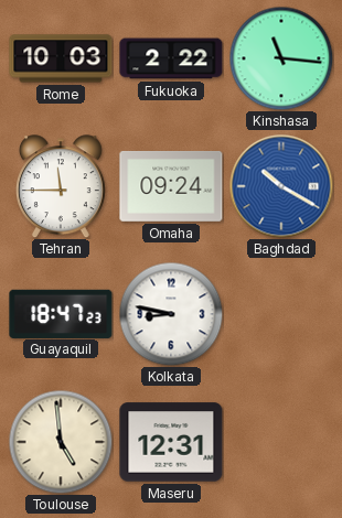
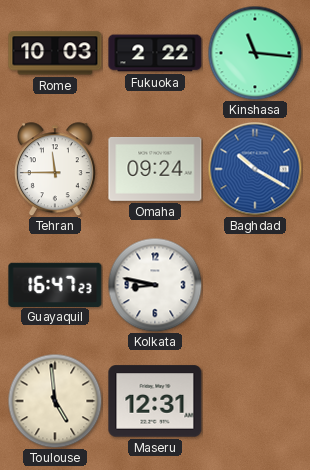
Guayaquil: 18:47 -> 16:47
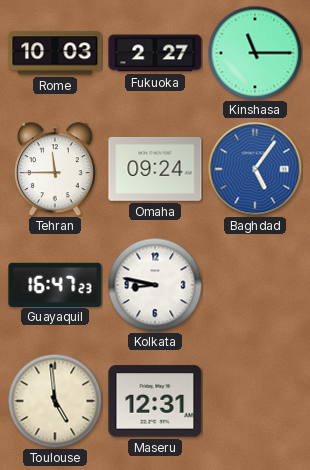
Fukuoka: 2:22 -> 2:27
Kinshasa: 11:16 -> 11:15
Baghdad: 10:20 -> 5:06
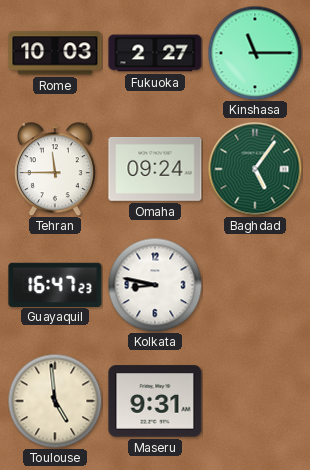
Baghdad dial: blue -> green
Maseru: 12:31 -> 9:31
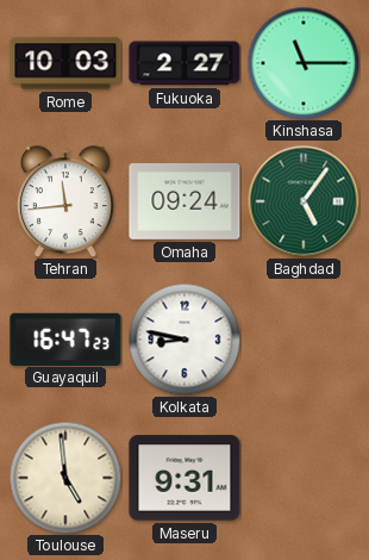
Tehran: 11:45 -> 11:44
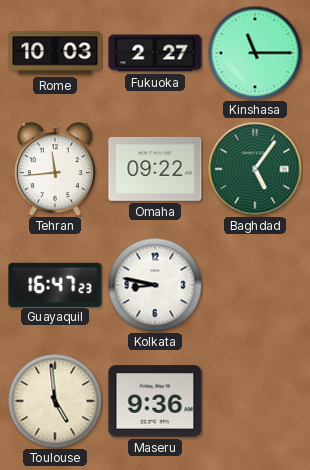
Omaha: 09:24 -> 09:22
Maseru: 9:31 -> 9:36
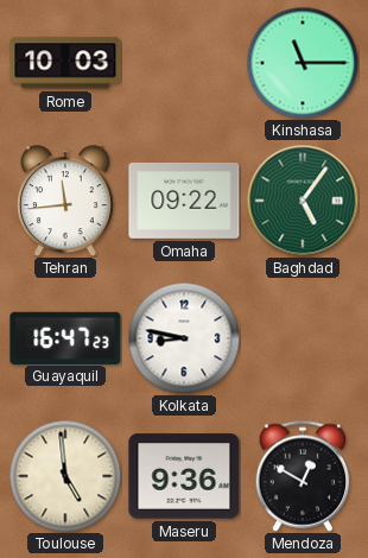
Fukuoka: 2:27 -> none
Mendoza: none -> 12:50
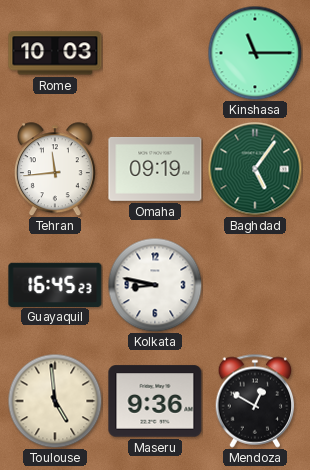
Omaha: 09:22 -> 09:19
Guayaquil: 16:47 -> 16:45
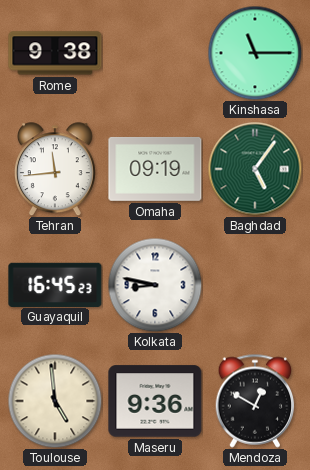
Rome: 10:03 -> 9:38
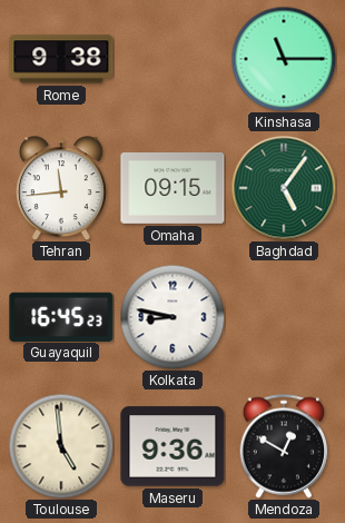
Omaha: 09:19 -> 09:15
